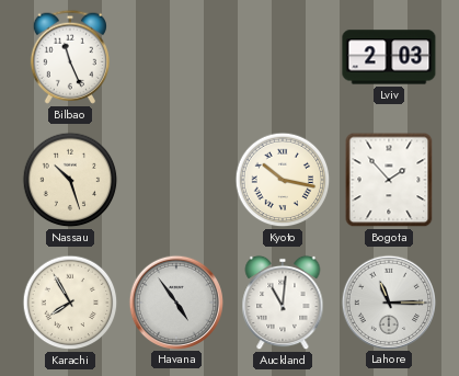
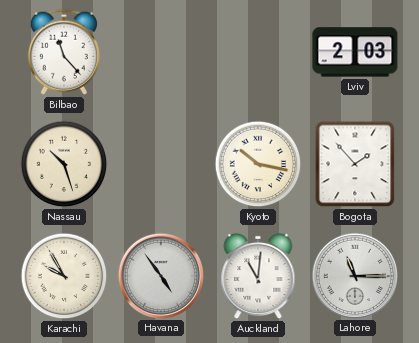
Bilbao: 11:26 -> 11:23
Karachi: 7:55 -> 9:55
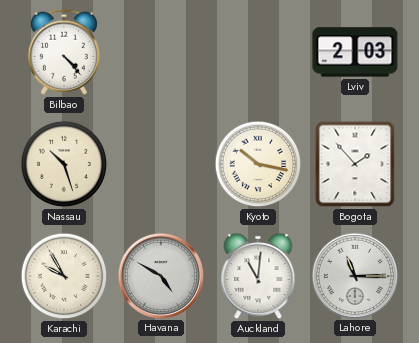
Bilbao: 11:23 -> 4:23
Havana: 4:54 -> 4:50
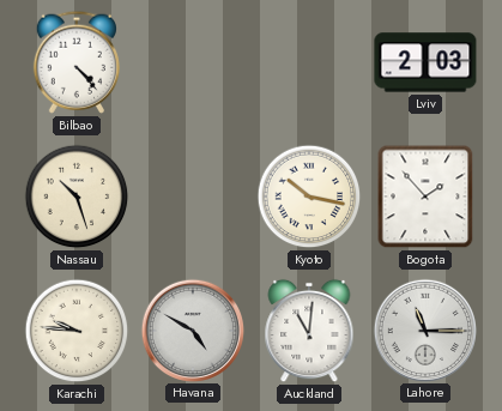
Karachi: 9:55 -> 9:46
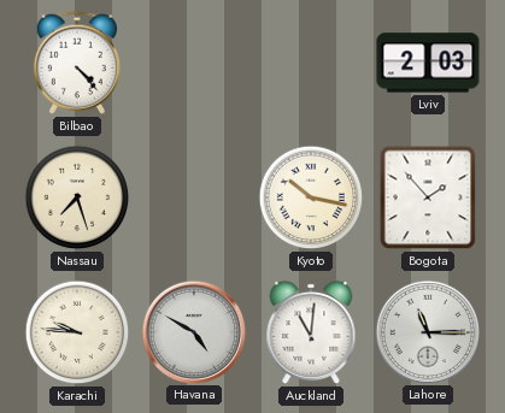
Nassau: 10:27 -> 7:27
